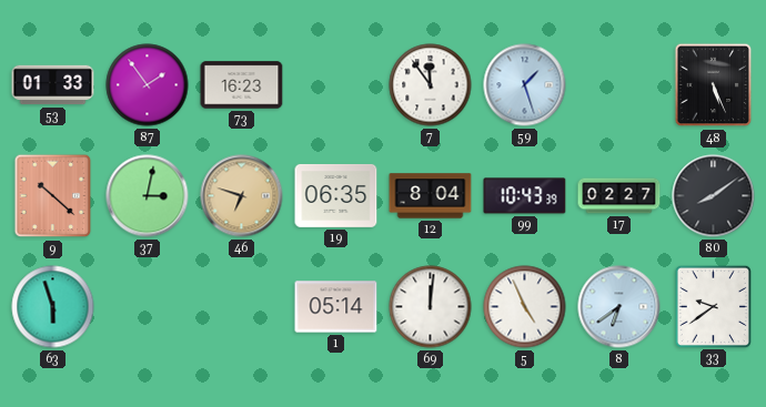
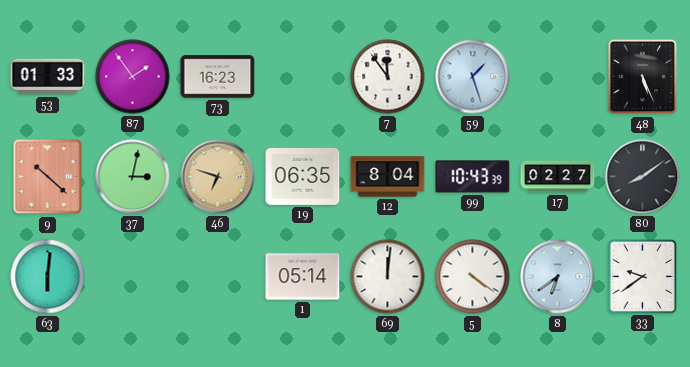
63: 5:57 -> 6:01
5: 4:56 -> 4:21
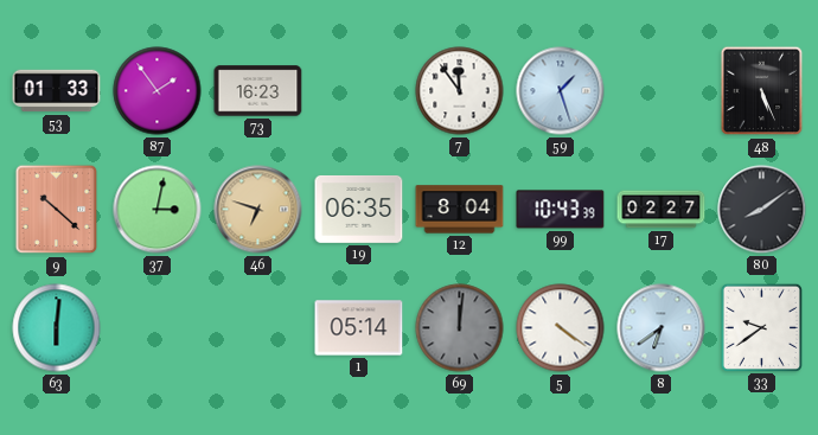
69 dial: white -> grey
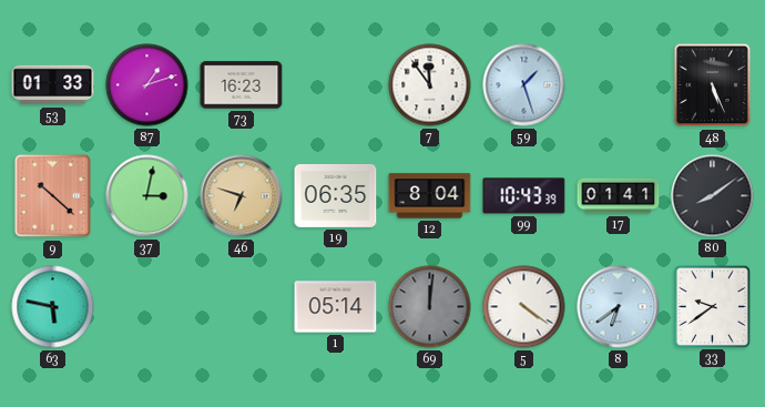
87: 1:54 -> 1:12
17: 02:27 -> 01:41
63: 6:01 -> 5:47
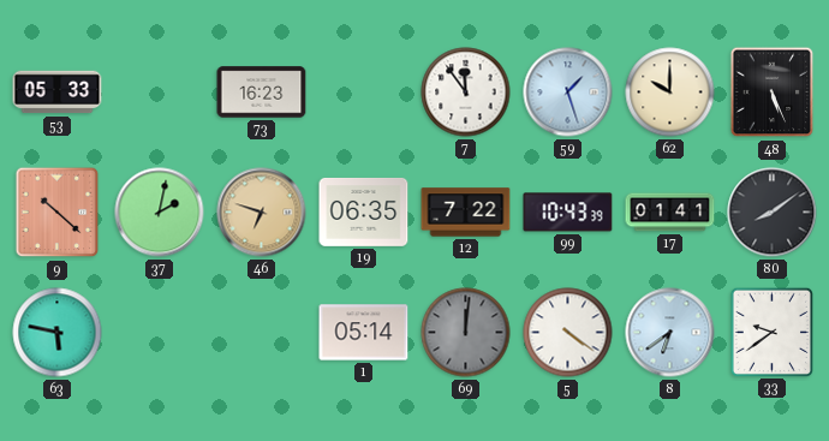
53: 01:33 -> 05:33
87: 1:12 -> none
62: none -> 10:00
37: 3:02 -> 2:02
12: 8:04 -> 7:22
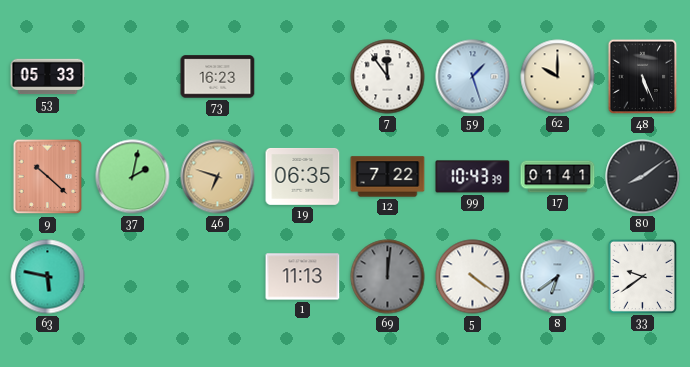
1: 05:14 -> 11:13
